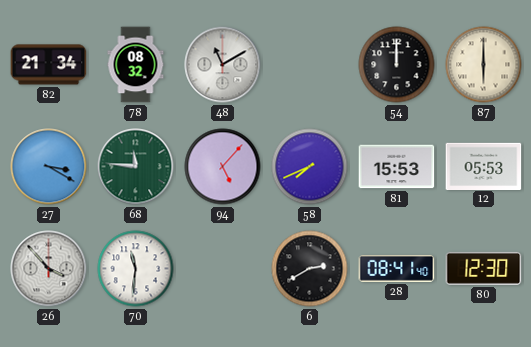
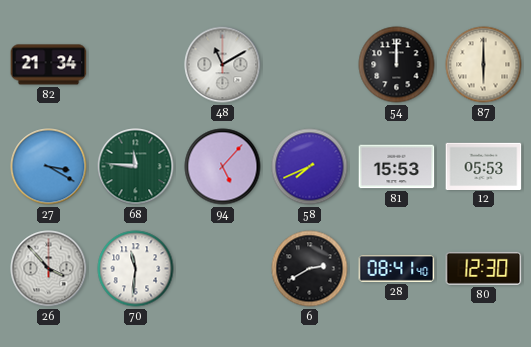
78: 08:32 -> none
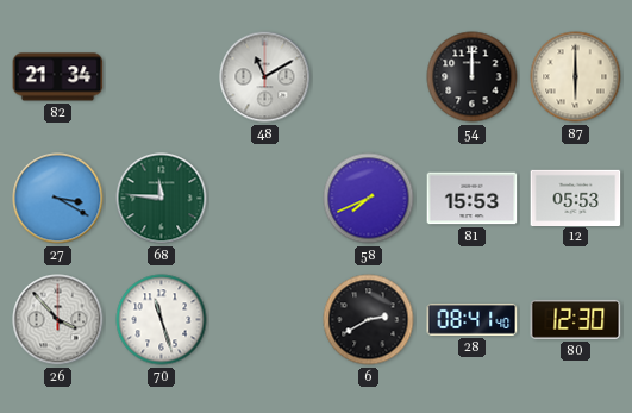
94: 5:07 -> none
70: 11:31 -> 11:27
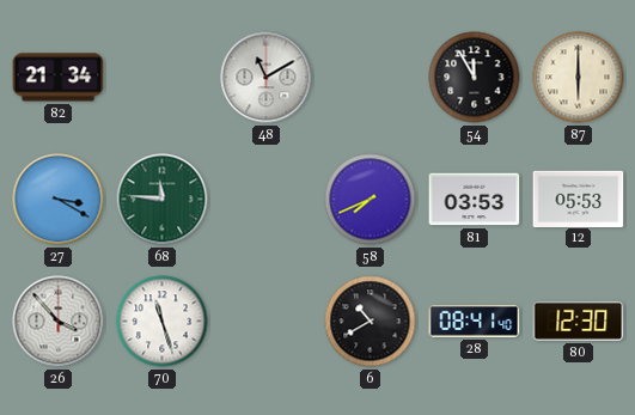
54: 12:00 -> 11:55
81: 15:53 -> 03:53
6: 2:40 -> 10:40
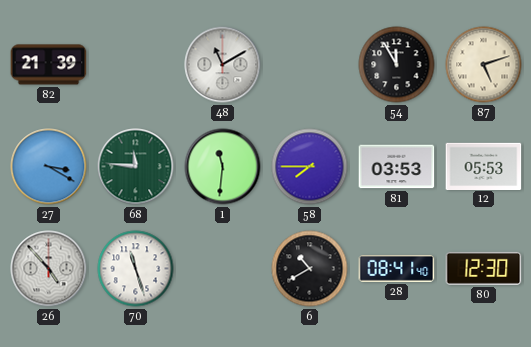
82: 21:34 -> 21:39
87: 6:00 -> 5:12
1: none -> 11:31
58: 7:41 -> 7:45
26: 3:53 -> 4:53
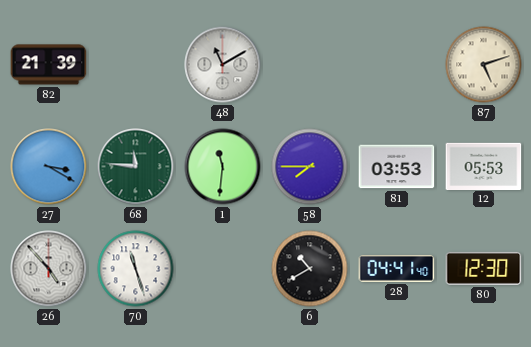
54: 11:55 -> none
28: 08:41 -> 04:41
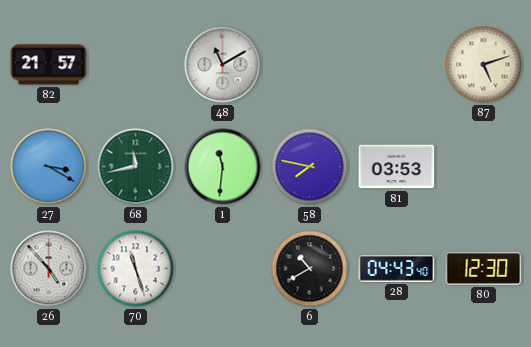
82: 21:39 -> 21:57
68: 11:46 -> 11:43
58: 7:45 -> 7:47
12: 05:53 -> none
28: 04:41 -> 04:43
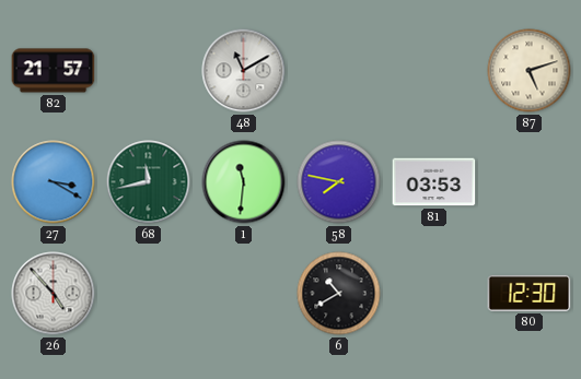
70: 11:27 -> none
28: 04:43 -> none
